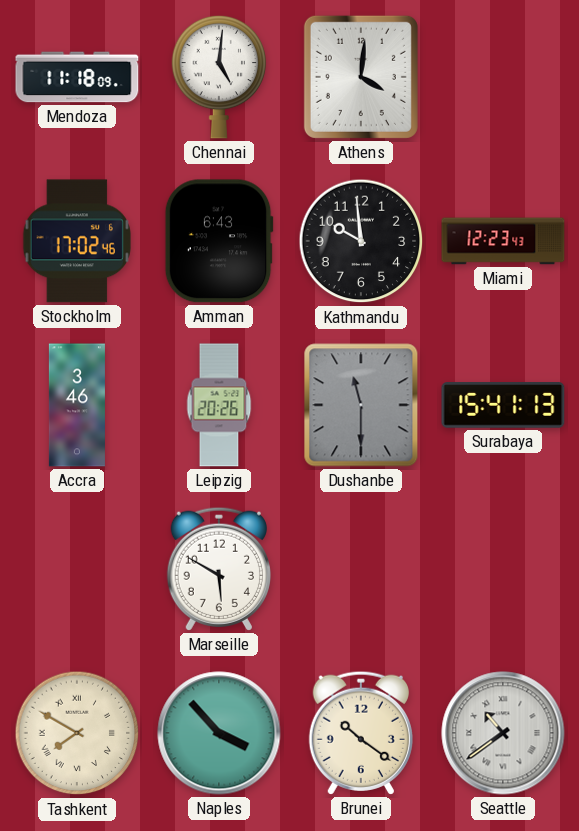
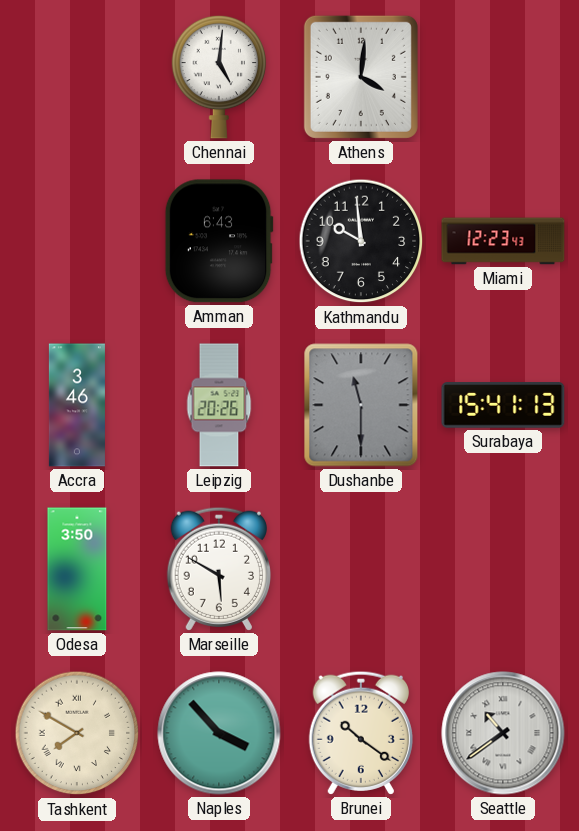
Mendoza: 11:18 -> none
Stockholm: 17:02 -> none
Odesa: none -> 3:50
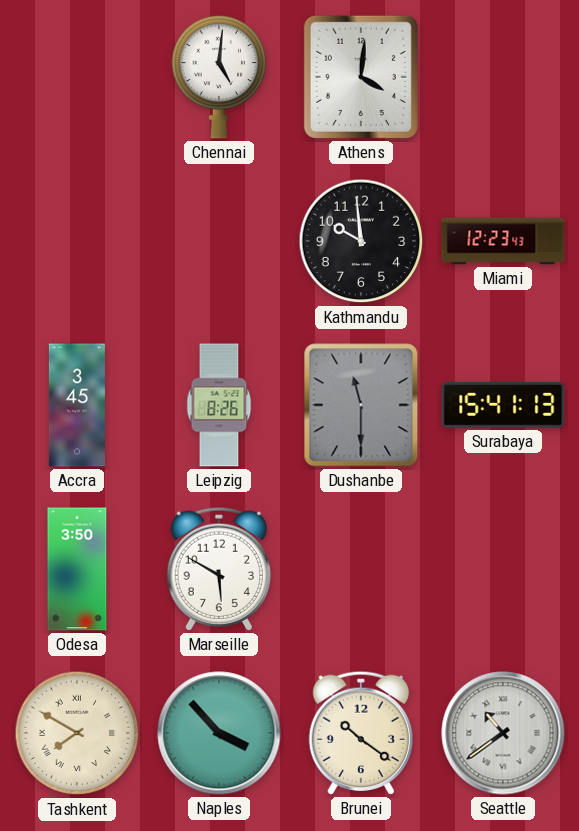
Amman: 6:43 -> none
Accra: 3:46 -> 3:45
Leipzig: 20:26 -> 8:26
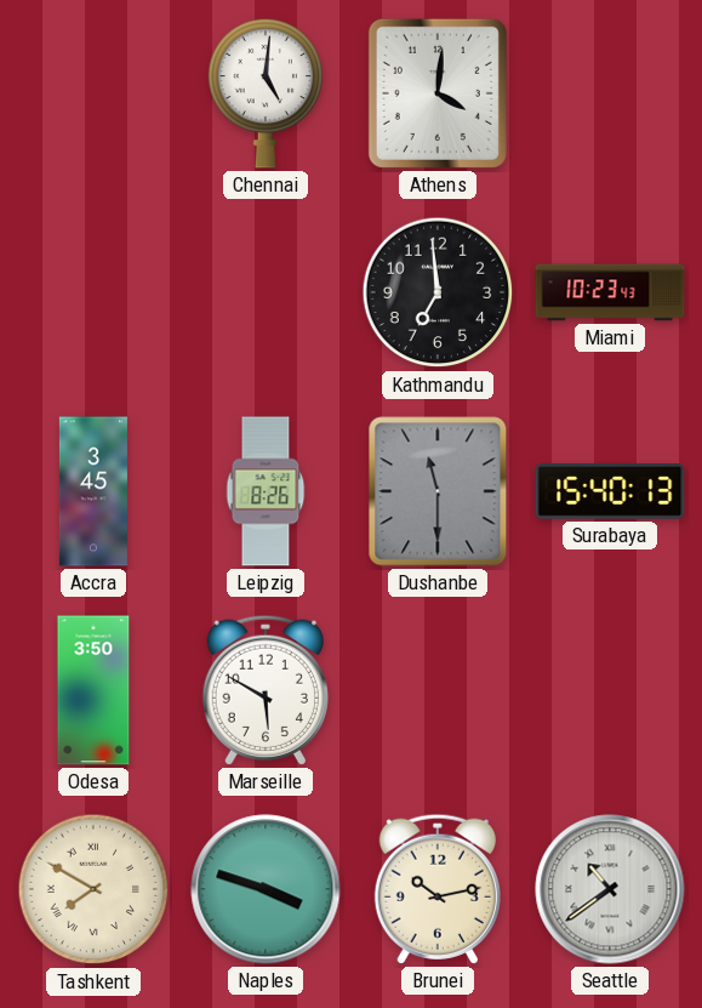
Kathmandu: 9:59 -> 6:59
Miami: 12:23 -> 10:23
Surabaya: 15:41 -> 15:40
Naples: 3:53 -> 3:48
Brunei: 10:21 -> 10:13
